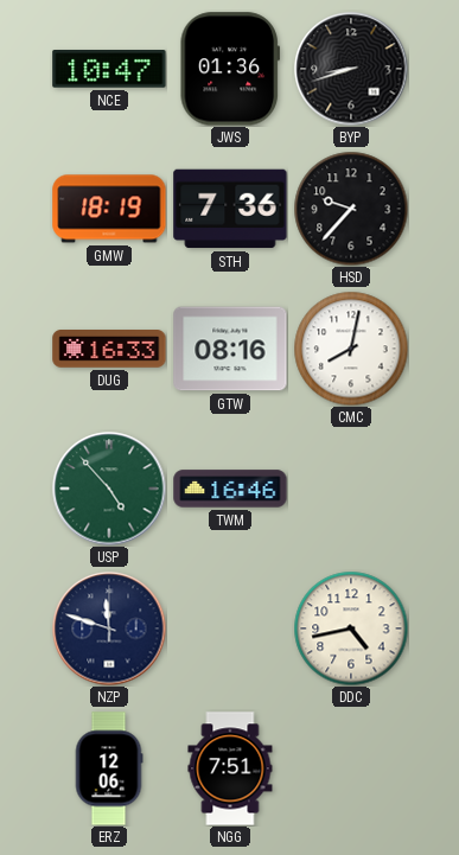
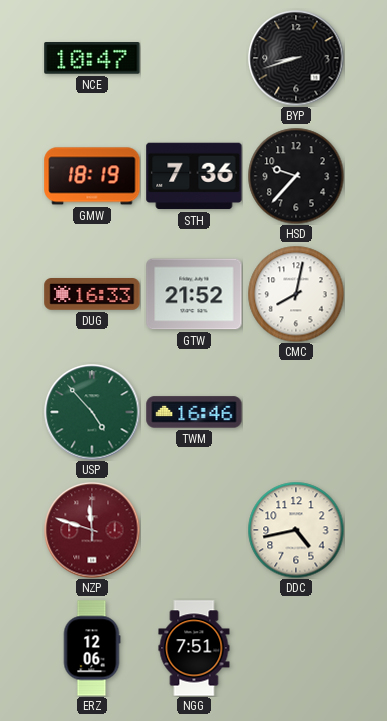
JWS: 01:36 -> none
GTW: 08:16 -> 21:52
NZP dial: navy -> burgundy
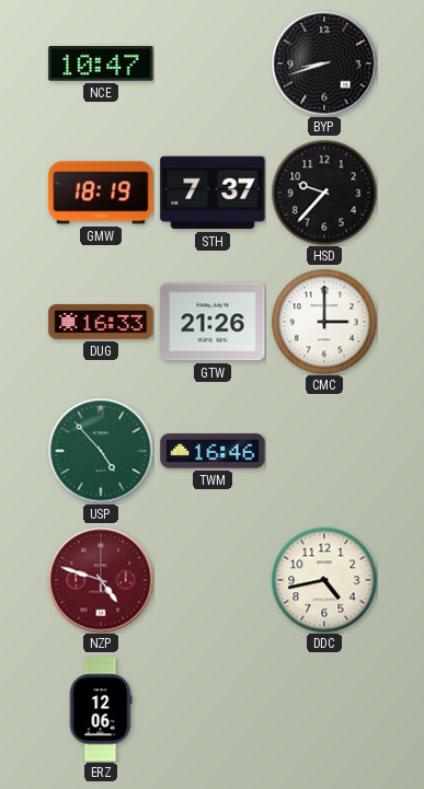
STH: 7:36 -> 7:37
GTW: 21:52 -> 21:26
CMC: 8:02 -> 3:00
NZP: 11:48 -> 4:48
NGG: 7:51 -> none
